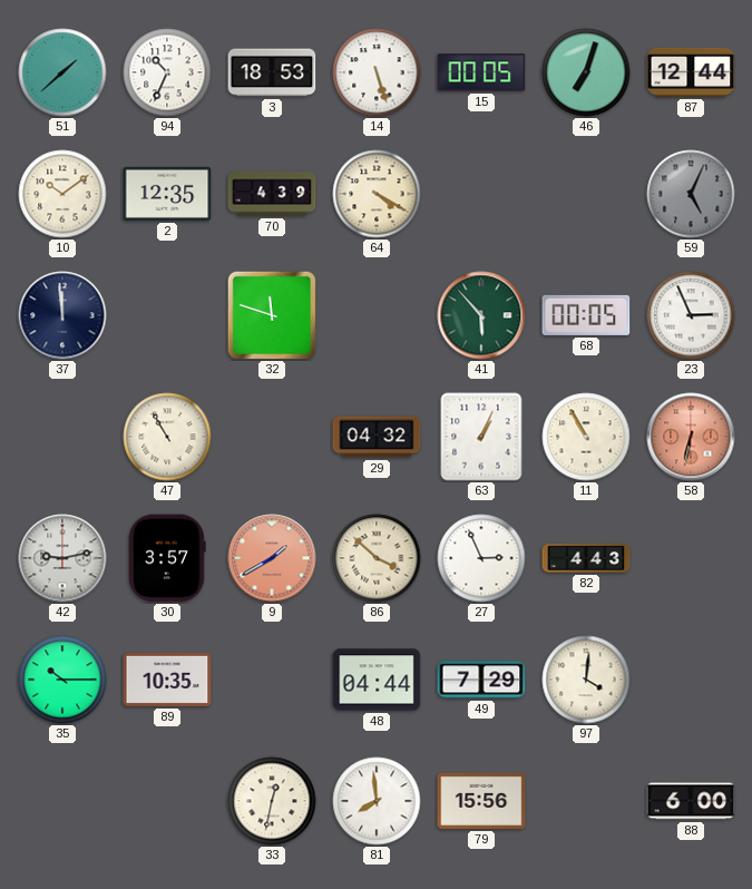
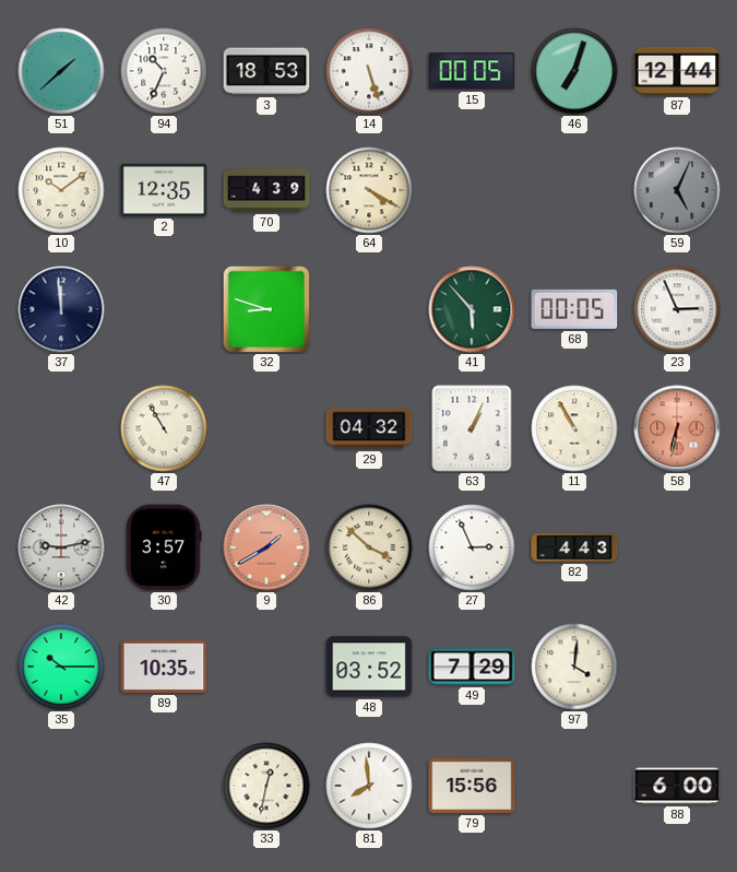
32: 11:48 -> 8:48
48: 04:44 -> 03:52
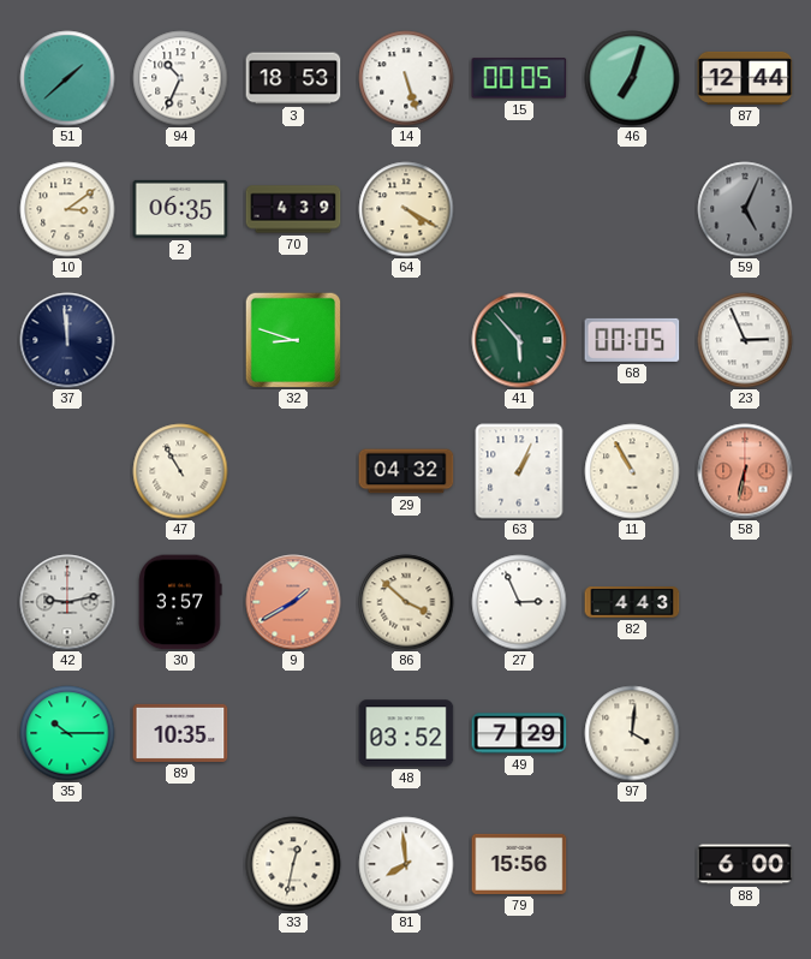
10: 10:09 -> 3:09
2: 12:35 -> 06:35
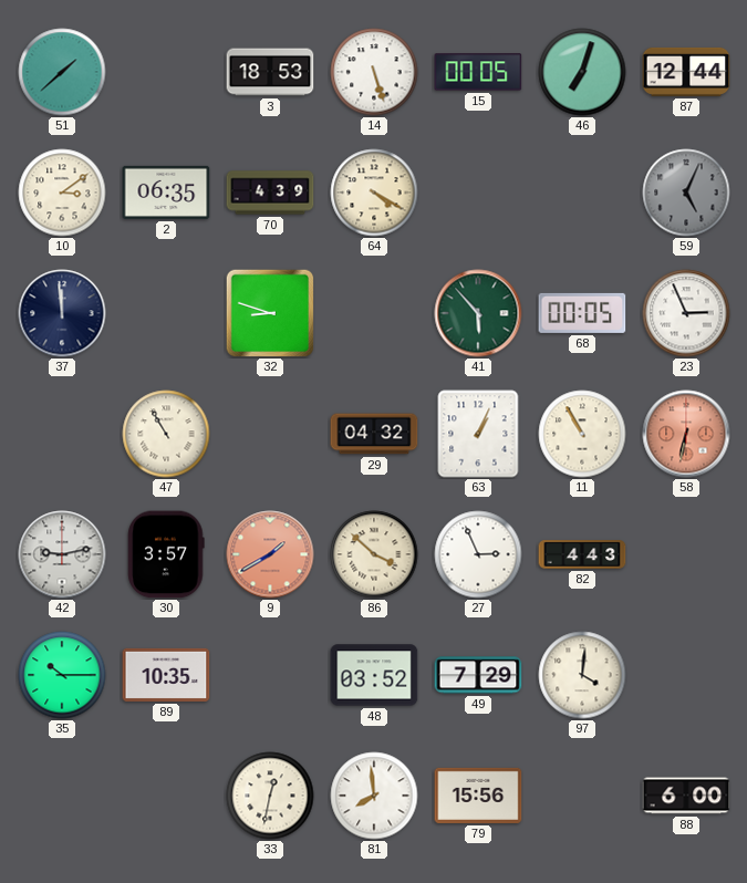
94: 10:34 -> none
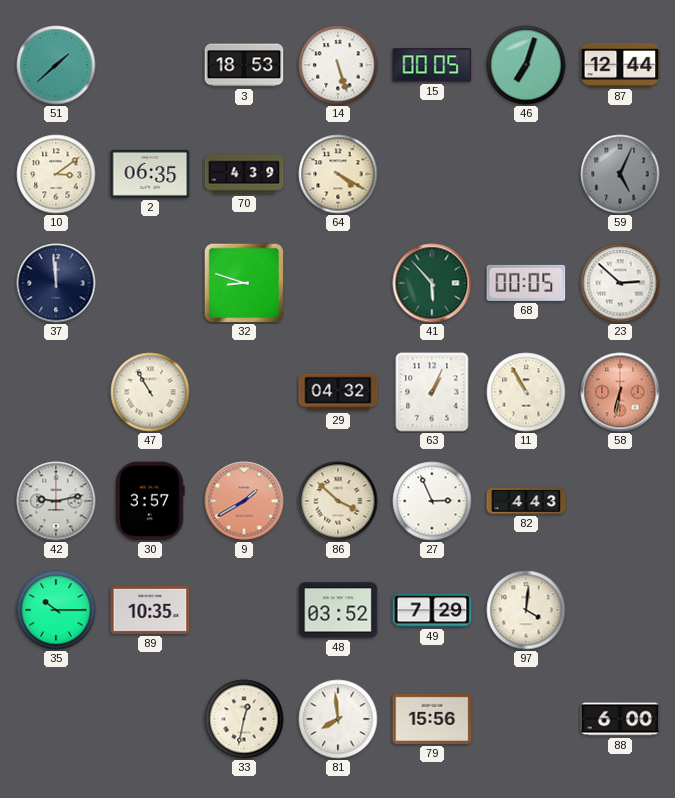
23: 2:56 -> 2:52
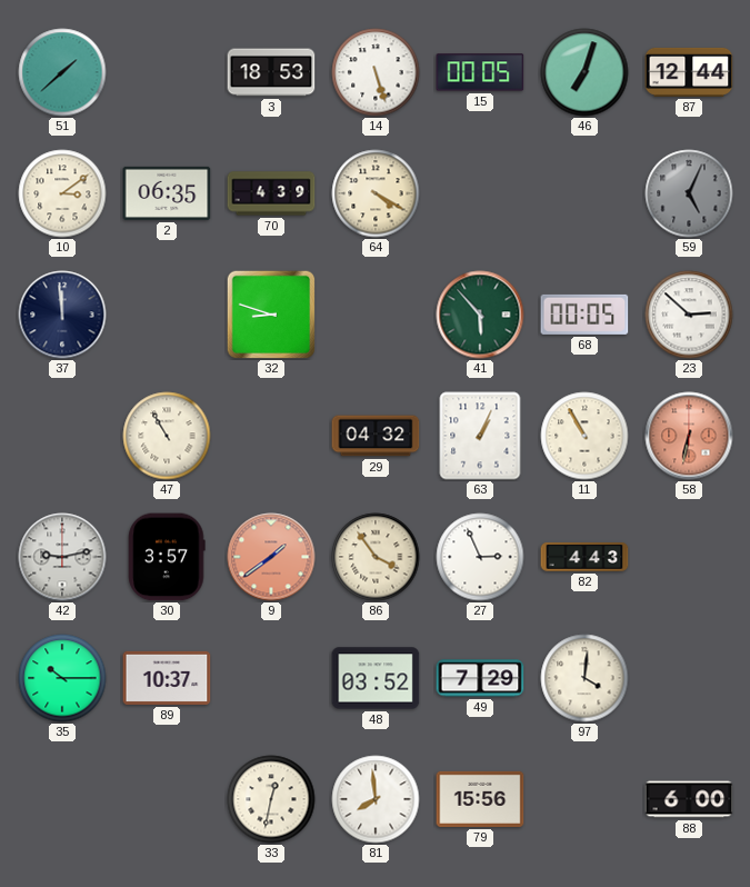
9: 1:40 -> 1:39
86: 3:52 -> 3:54
89: 10:35 -> 10:37
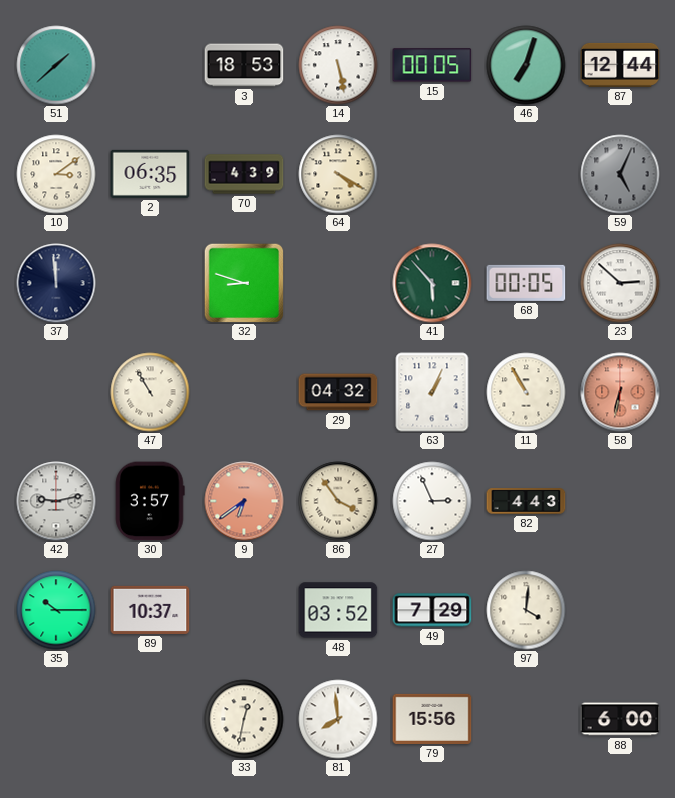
14: 5:27 -> 5:28
9: 1:39 -> 6:39
